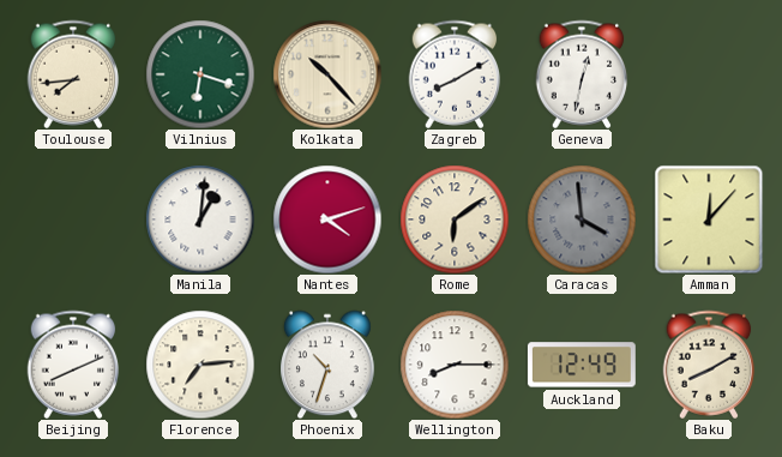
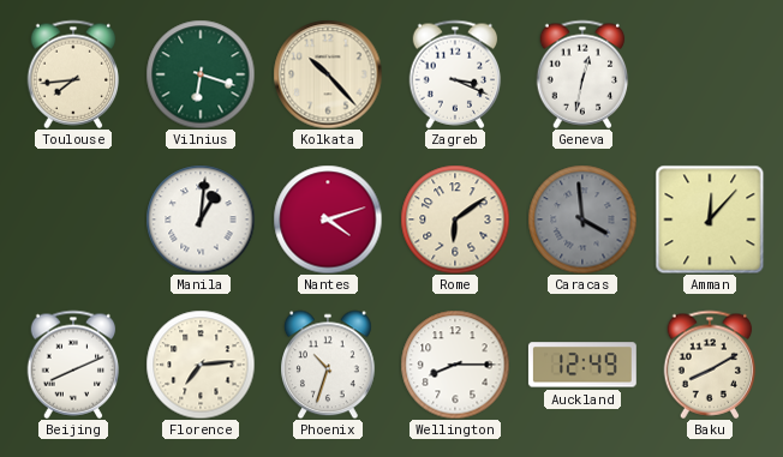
Zagreb: 8:10 -> 3:19
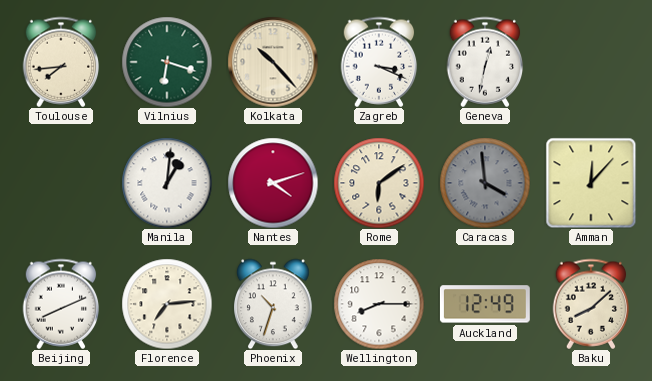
Baku: 8:10 -> 8:08
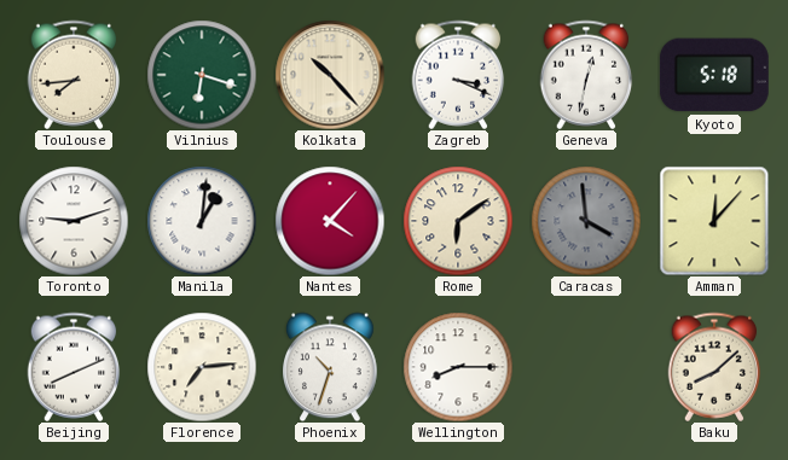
Kyoto: none -> 5:18
Toronto: none -> 9:12
Nantes: 4:12 -> 4:07
Auckland: 12:49 -> none
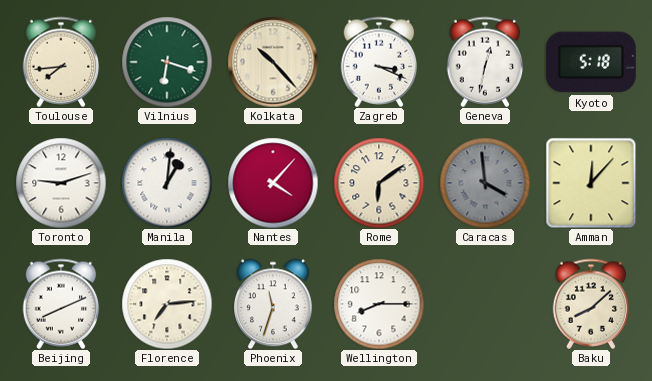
Phoenix: 10:33 -> 11:33
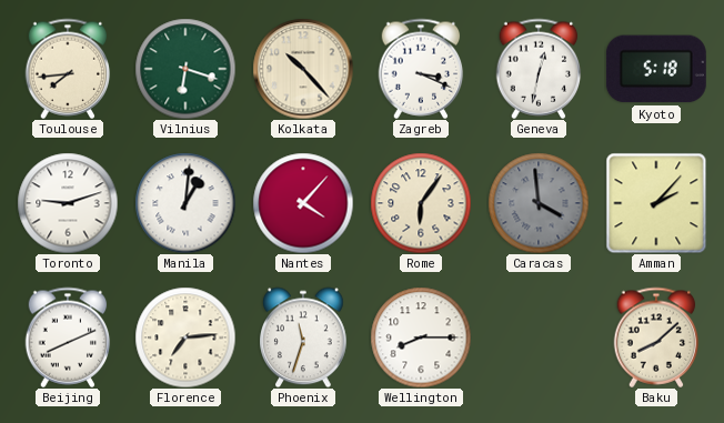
Rome: 6:09 -> 6:06
Amman: 12:07 -> 2:07
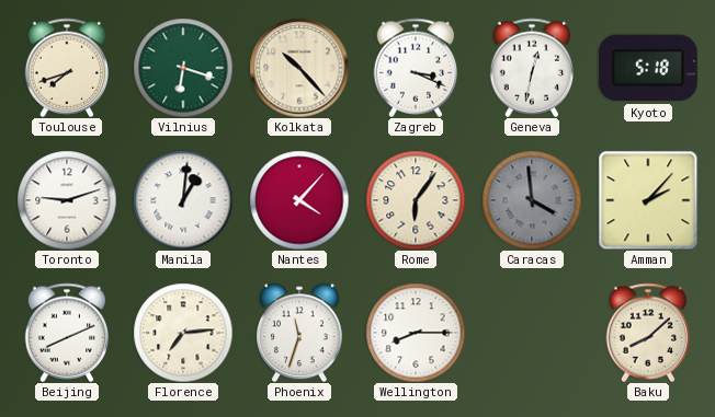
Toulouse: 7:44 -> 7:42
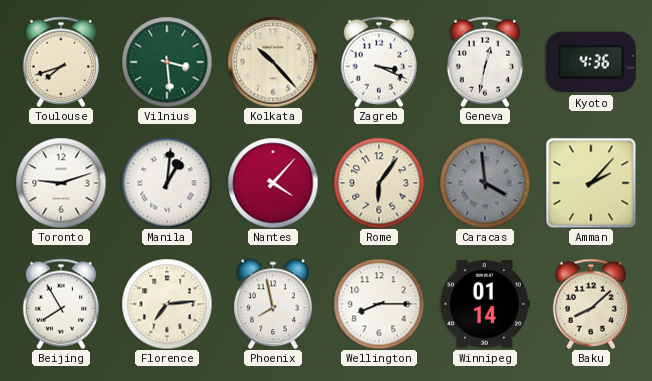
Vilnius: 6:18 -> 3:29
Kyoto: 5:18 -> 4:36
Beijing: 8:11 -> 7:55
Phoenix: 11:33 -> 7:58
Winnipeg: none -> 01:14
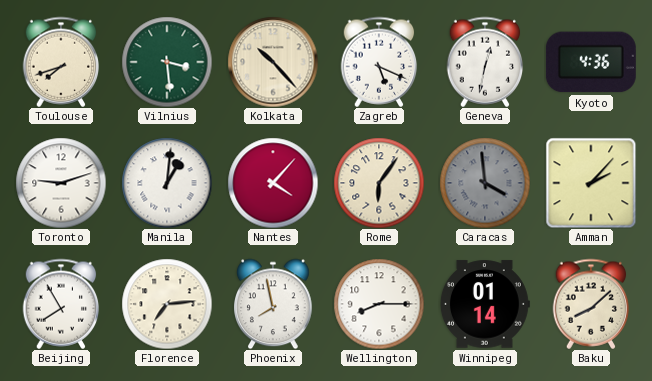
Zagreb: 3:19 -> 5:19
